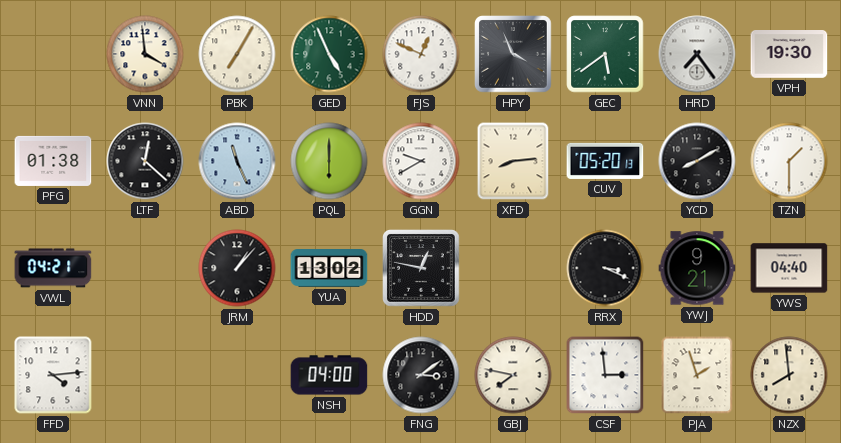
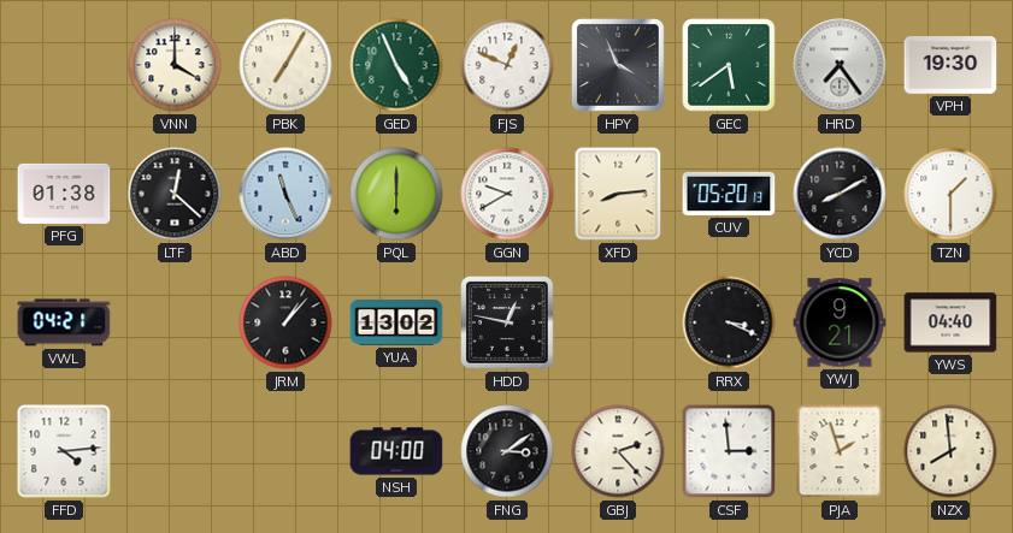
VNN: 3:59 -> 4:00
GBJ: 7:47 -> 2:23
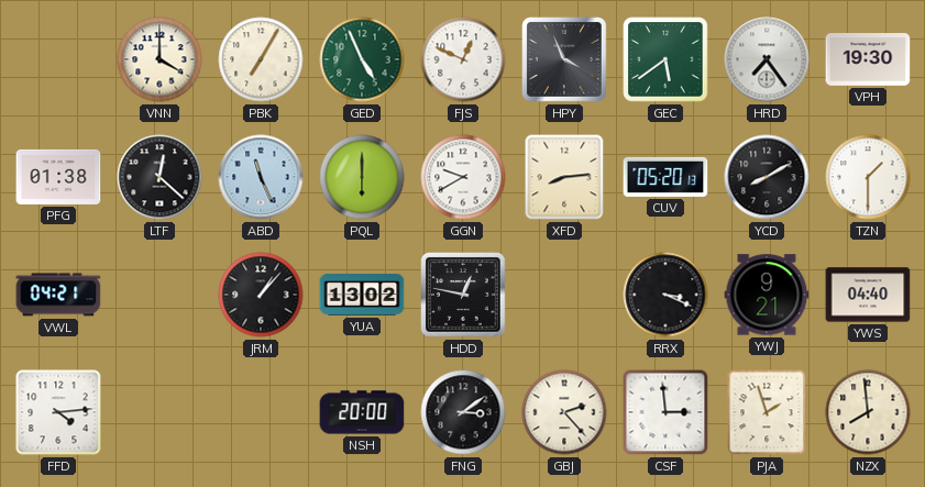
NSH: 04:00 -> 20:00
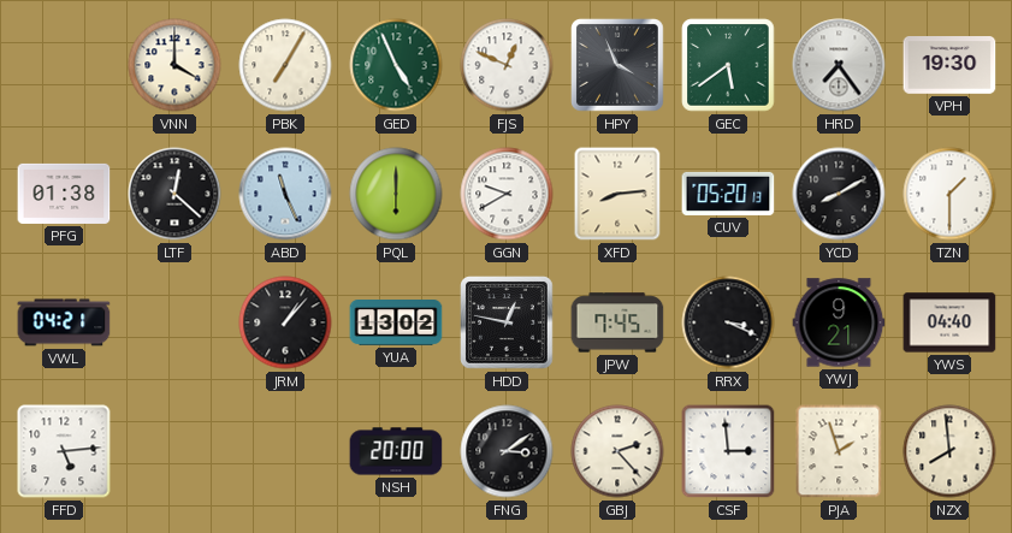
JPW: none -> 7:45
FFD: 4:14 -> 5:14
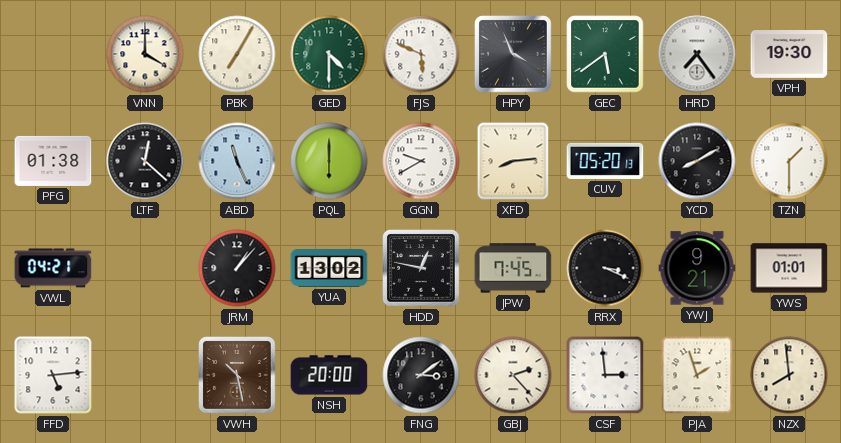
GED: 4:56 -> 4:30
FJS: 12:49 -> 5:49
YWS: 04:40 -> 01:01
VWH: none -> 10:28
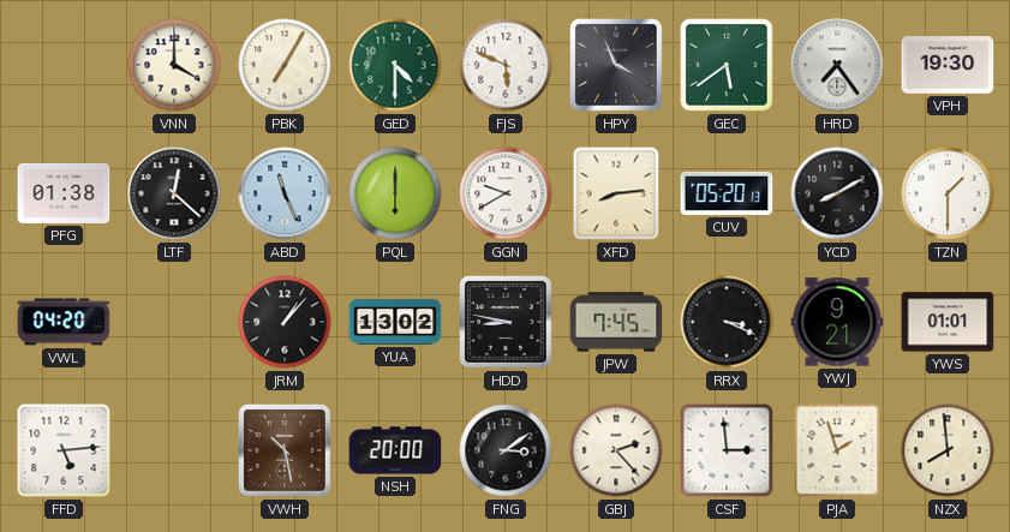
VWL: 04:21 -> 04:20
HDD: 12:47 -> 8:47
